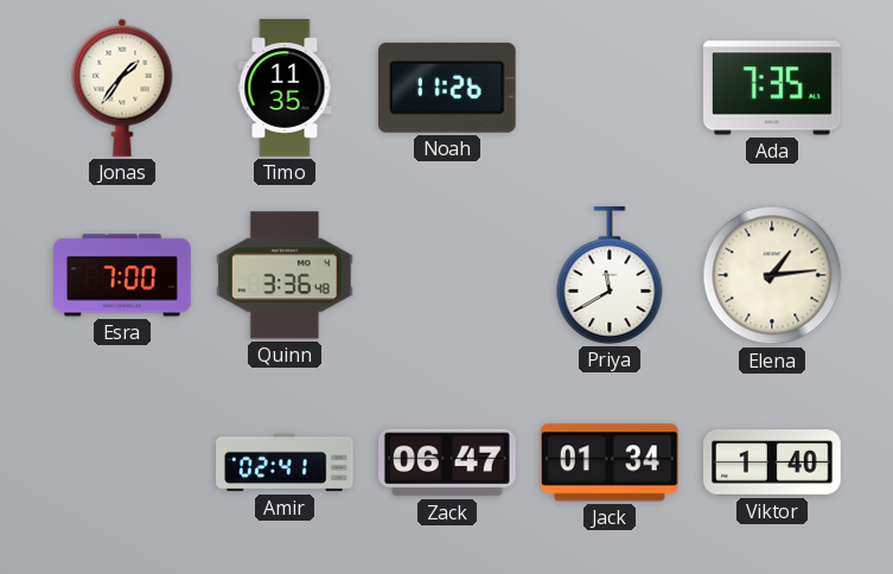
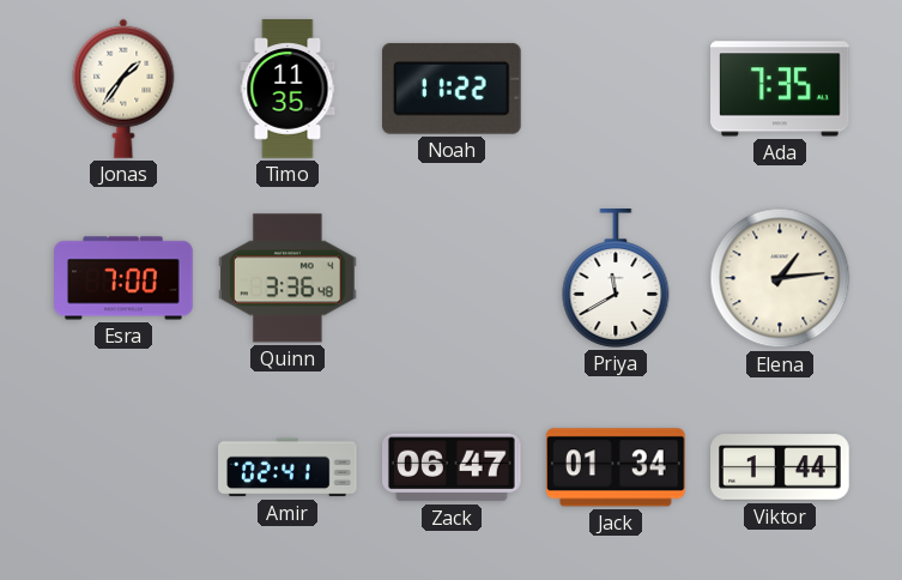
Noah: 11:26 -> 11:22
Viktor: 1:40 -> 1:44
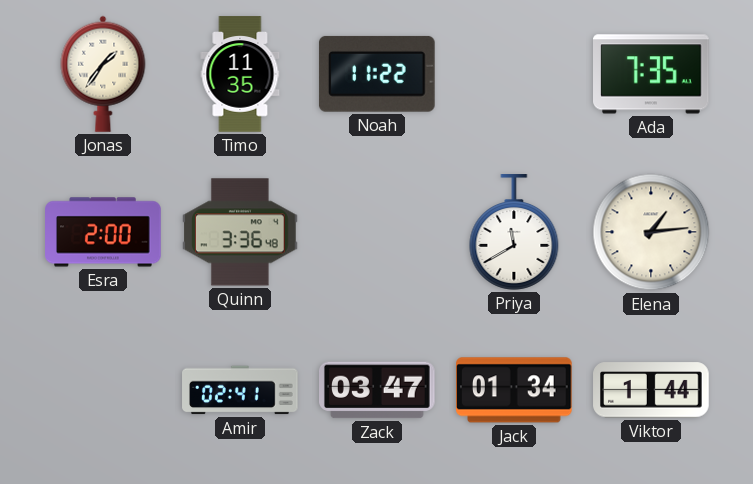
Esra: 7:00 -> 2:00
Zack: 06:47 -> 03:47
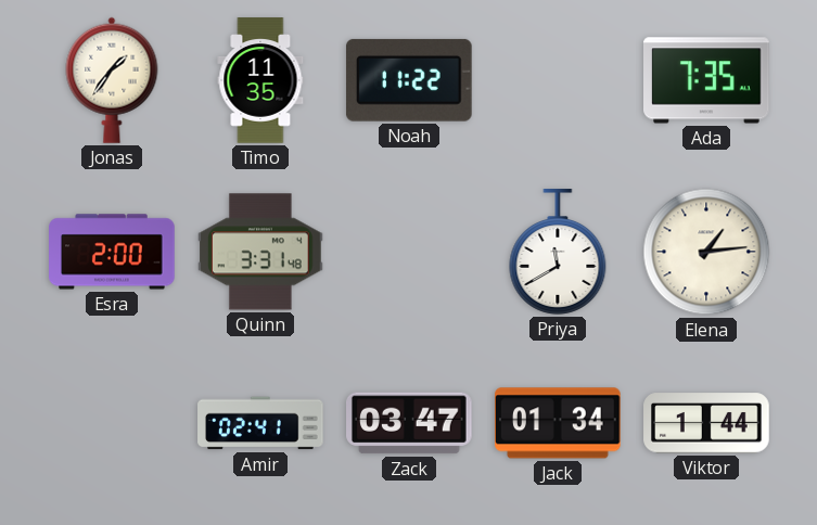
Quinn: 3:36 -> 3:31
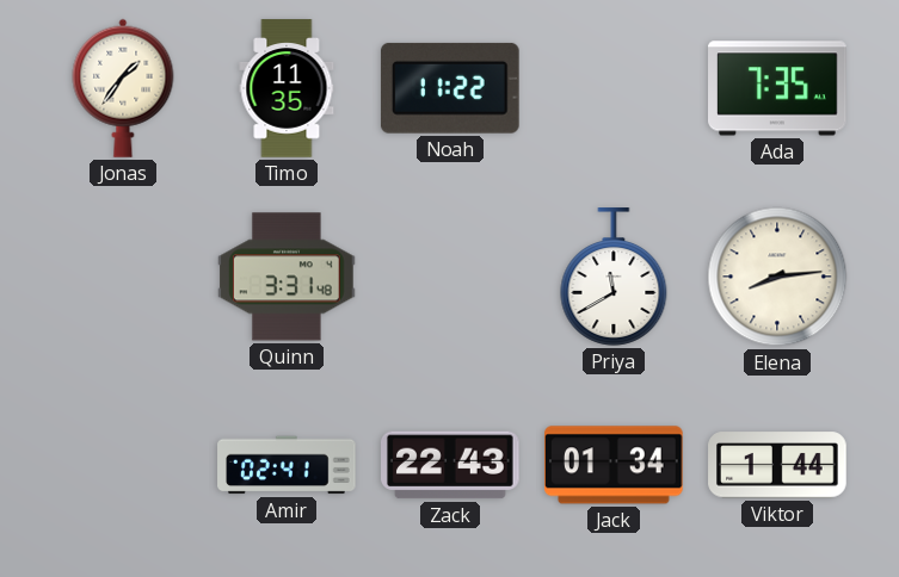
Esra: 2:00 -> none
Elena: 1:14 -> 8:14
Zack: 03:47 -> 22:43
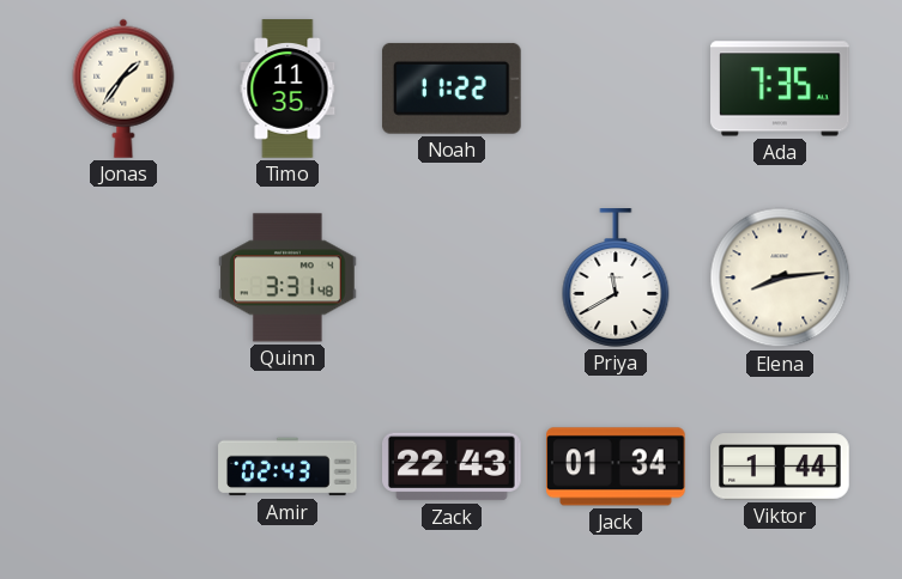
Amir: 02:41 -> 02:43
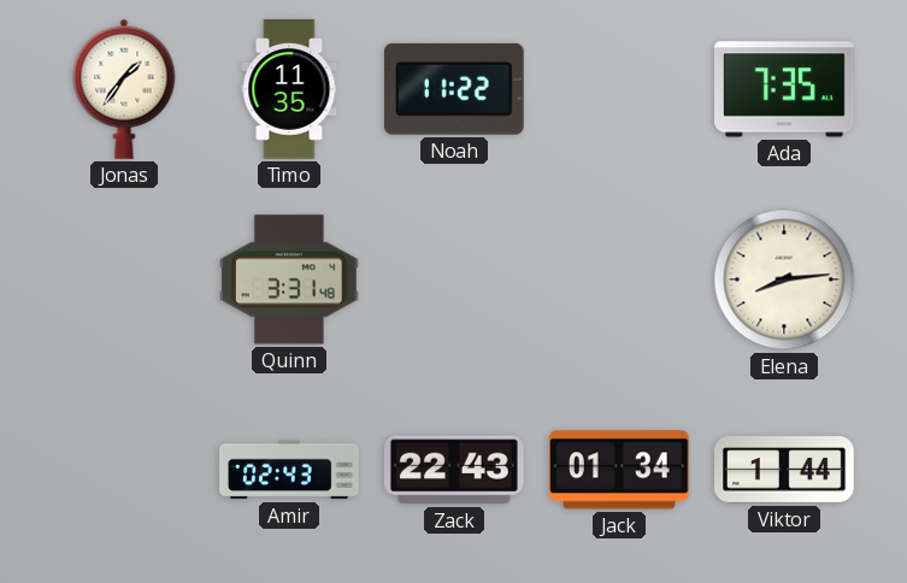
Priya: 11:40 -> none
